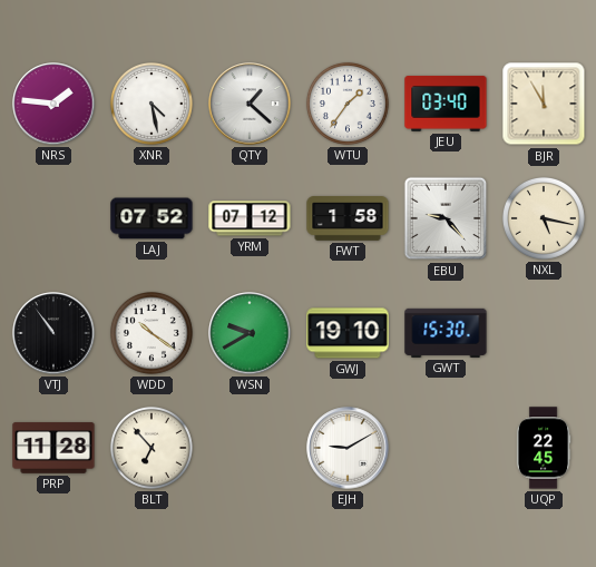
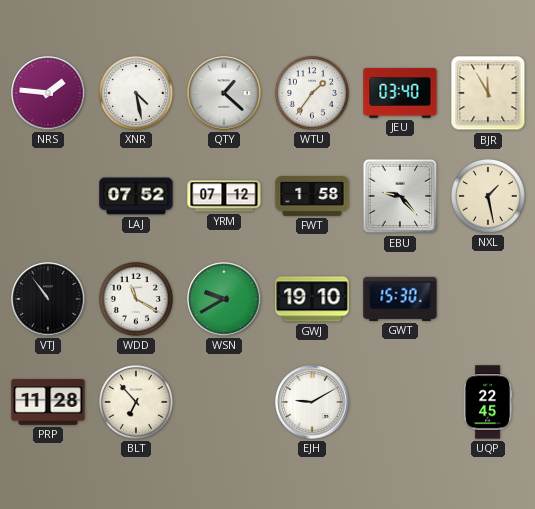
NXL: 5:17 -> 1:28
WDD: 10:21 -> 11:20
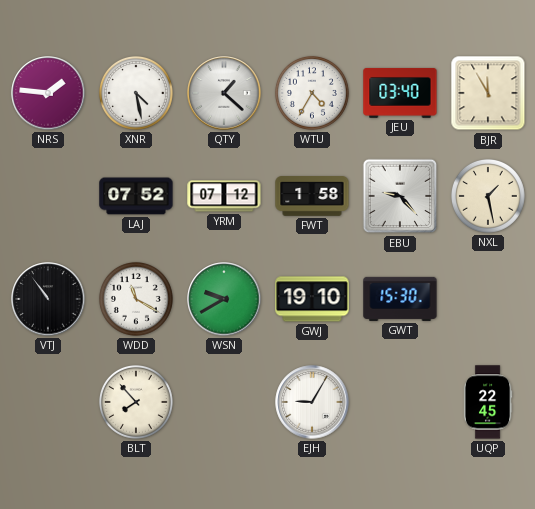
WTU: 1:36 -> 4:35
PRP: 11:28 -> none
BLT: 6:53 -> 7:53
EJH: 9:10 -> 9:05
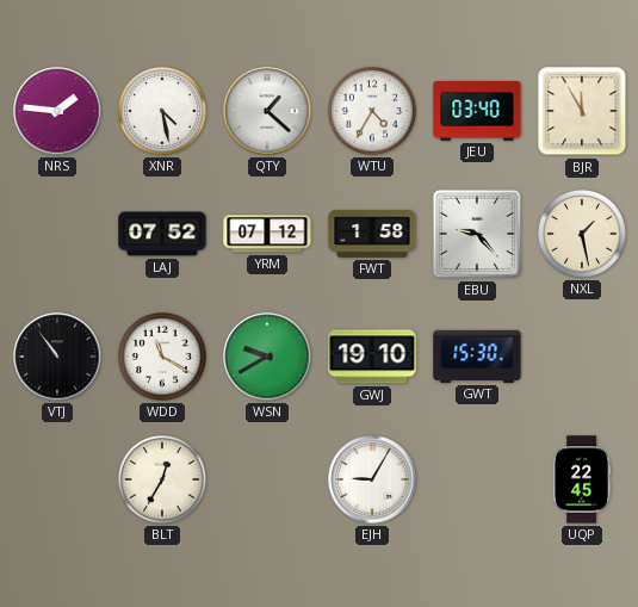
BLT: 7:53 -> 12:35
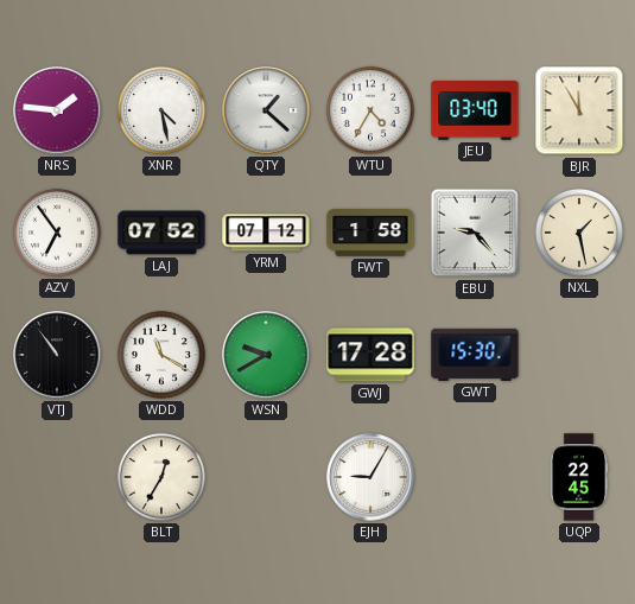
AZV: none -> 6:54
GWJ: 19:10 -> 17:28
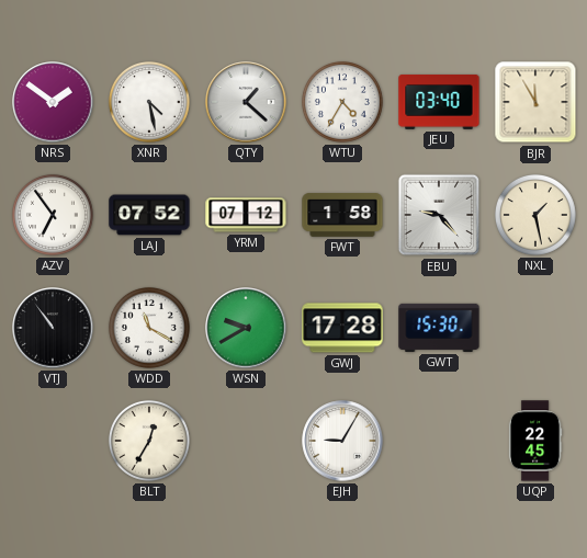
NRS: 1:46 -> 1:51
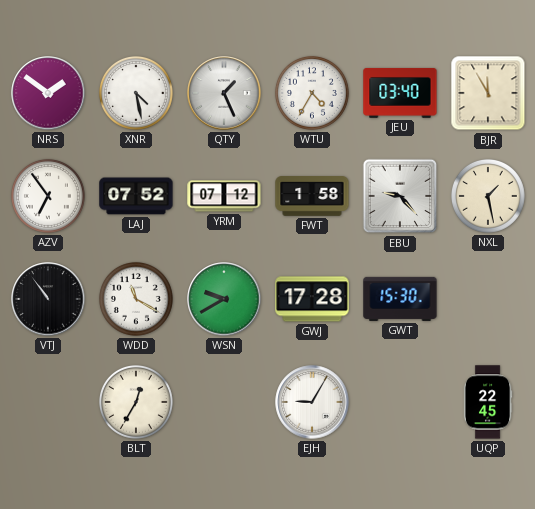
QTY: 1:22 -> 1:26
